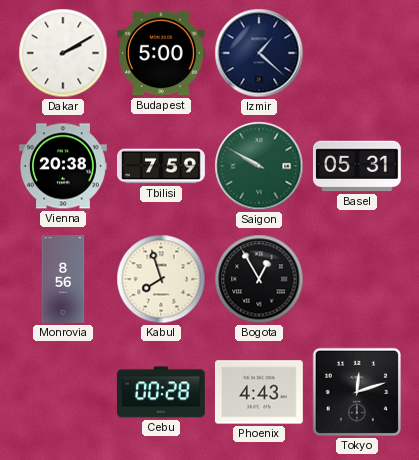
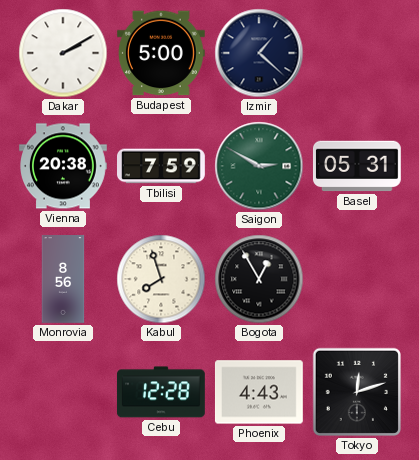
Saigon: 9:50 -> 2:50
Cebu: 00:28 -> 12:28
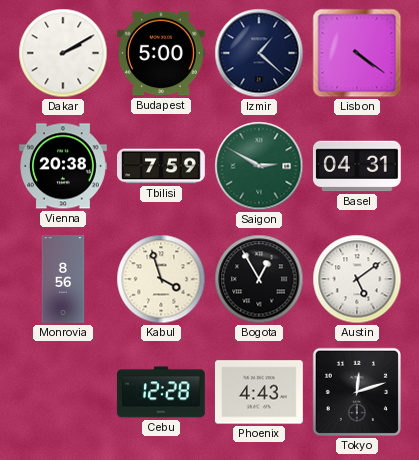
Lisbon: none -> 4:21
Basel: 05:31 -> 04:31
Kabul: 7:57 -> 3:57
Austin: none -> 5:09
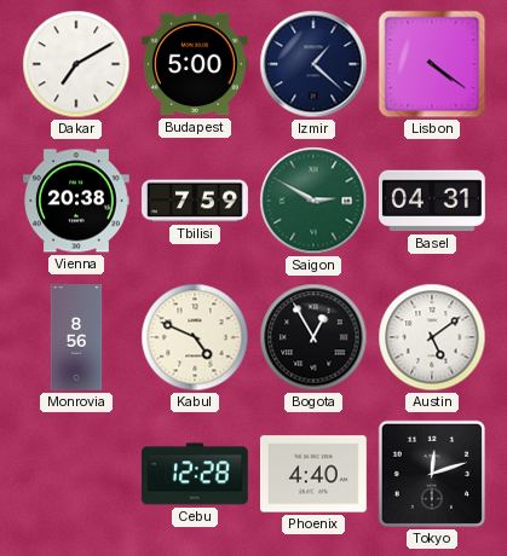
Dakar: 2:10 -> 7:10
Kabul: 3:57 -> 4:49
Phoenix: 4:43 -> 4:40
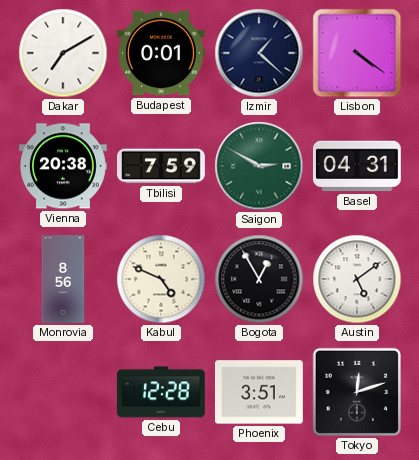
Budapest: 5:00 -> 0:01
Phoenix: 4:40 -> 3:51
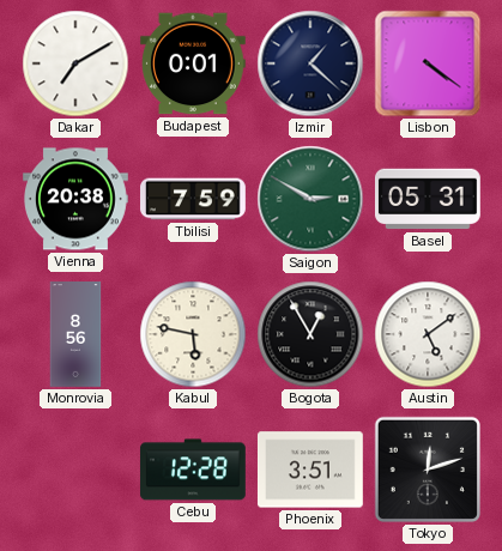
Basel: 04:31 -> 05:31
Kabul: 4:49 -> 5:47
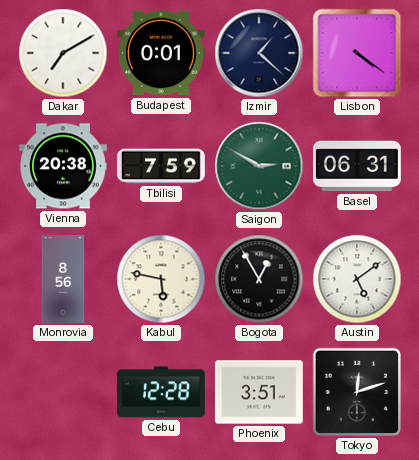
Basel: 05:31 -> 06:31
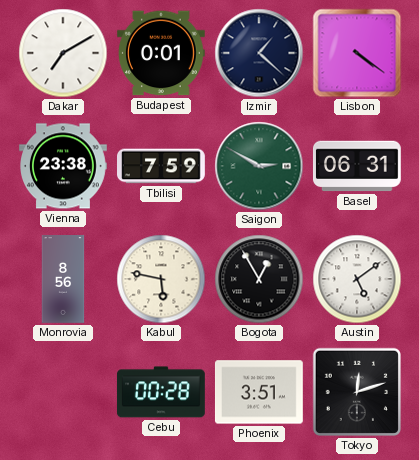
Vienna: 20:38 -> 23:38
Cebu: 12:28 -> 00:28
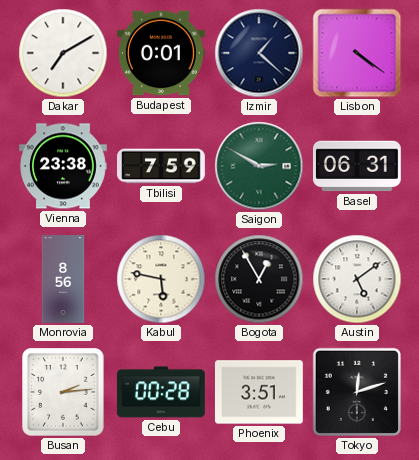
Busan: none -> 2:14
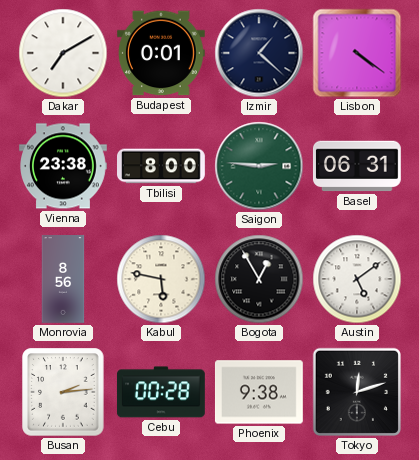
Tbilisi: 7:59 -> 8:00
Saigon: 2:50 -> 2:46
Phoenix: 3:51 -> 9:38
